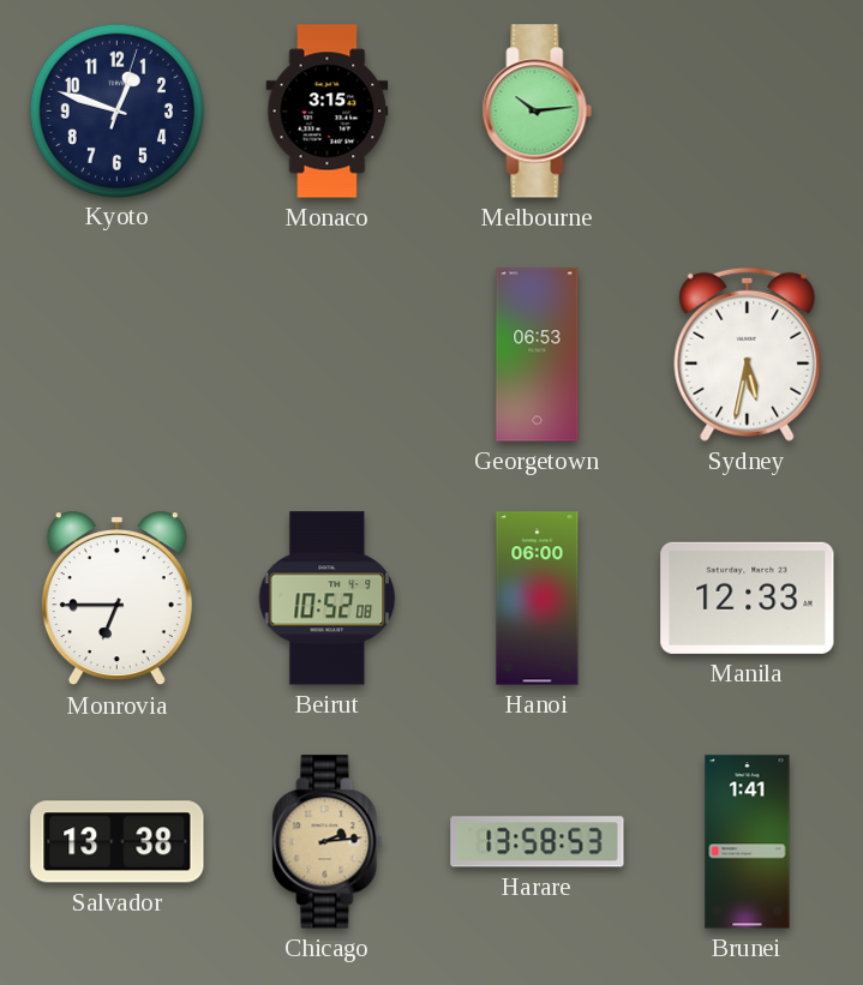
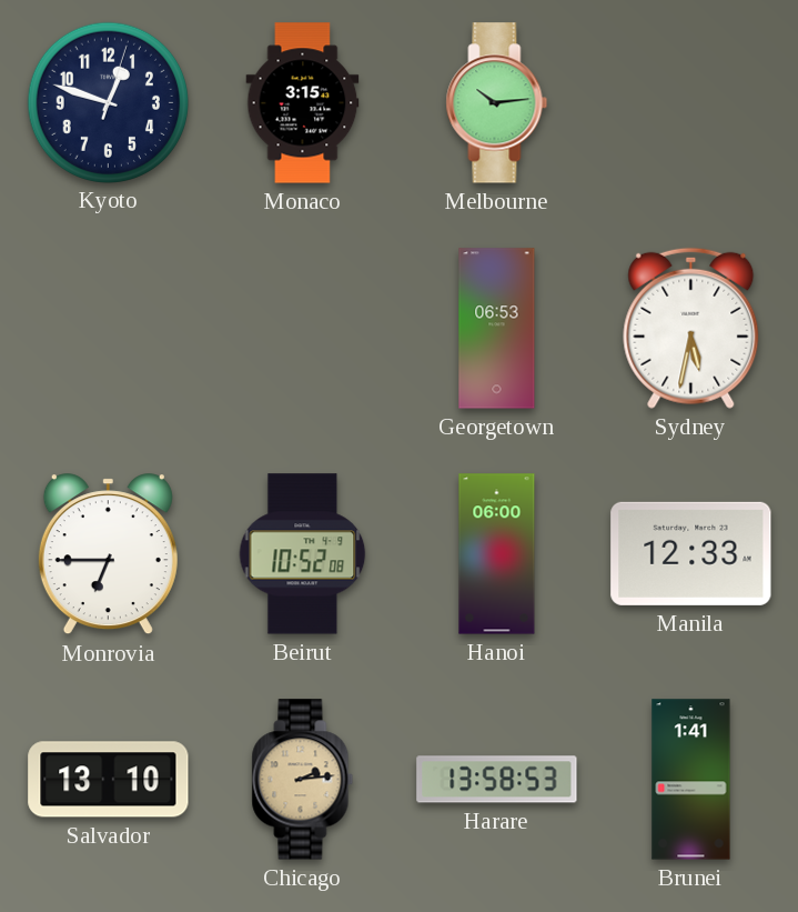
Salvador: 13:38 -> 13:10
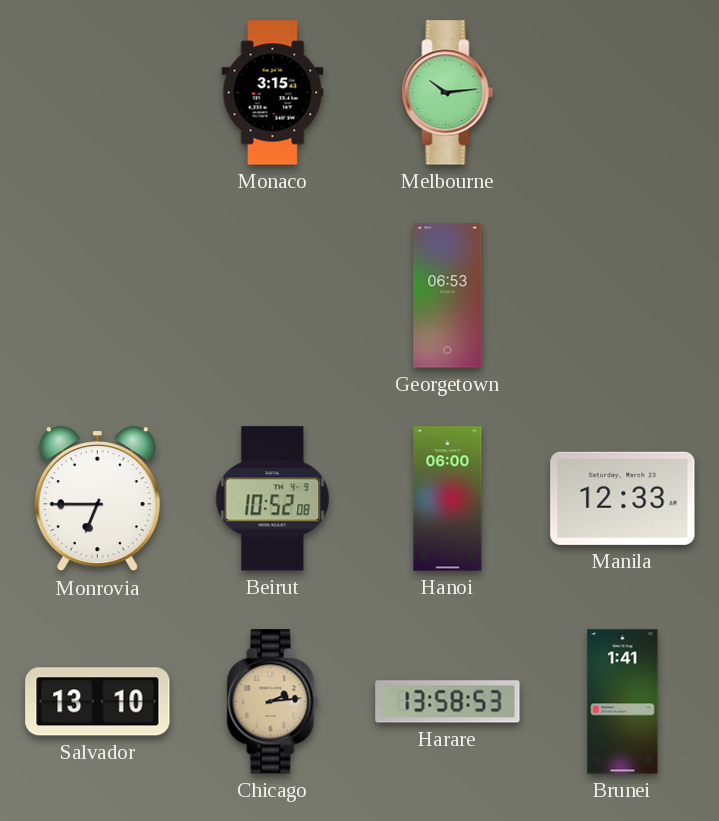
Kyoto: 12:48 -> none
Sydney: 5:32 -> none
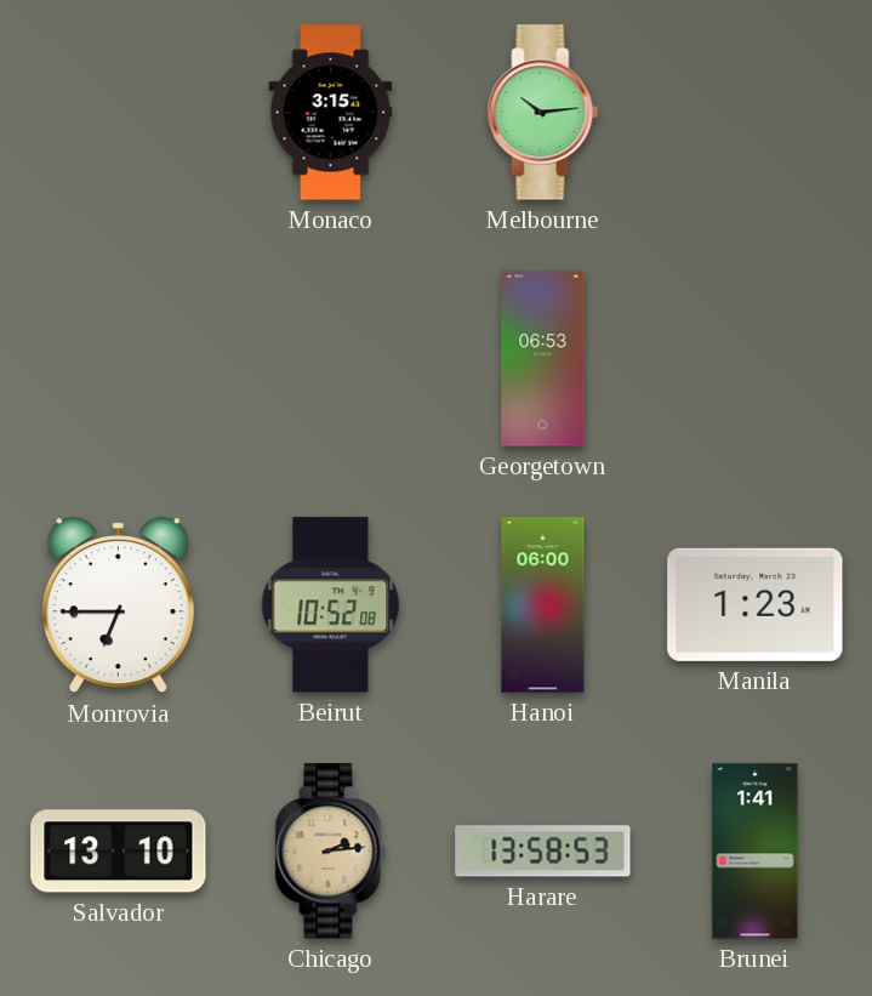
Manila: 12:33 -> 1:23
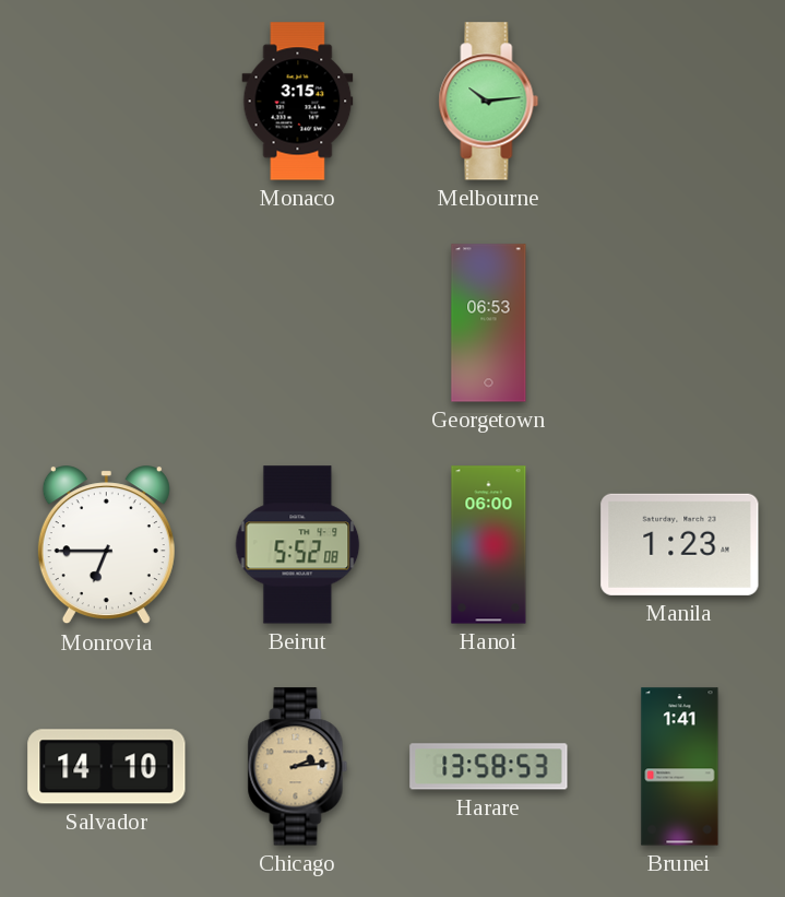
Beirut: 10:52 -> 5:52
Salvador: 13:10 -> 14:10
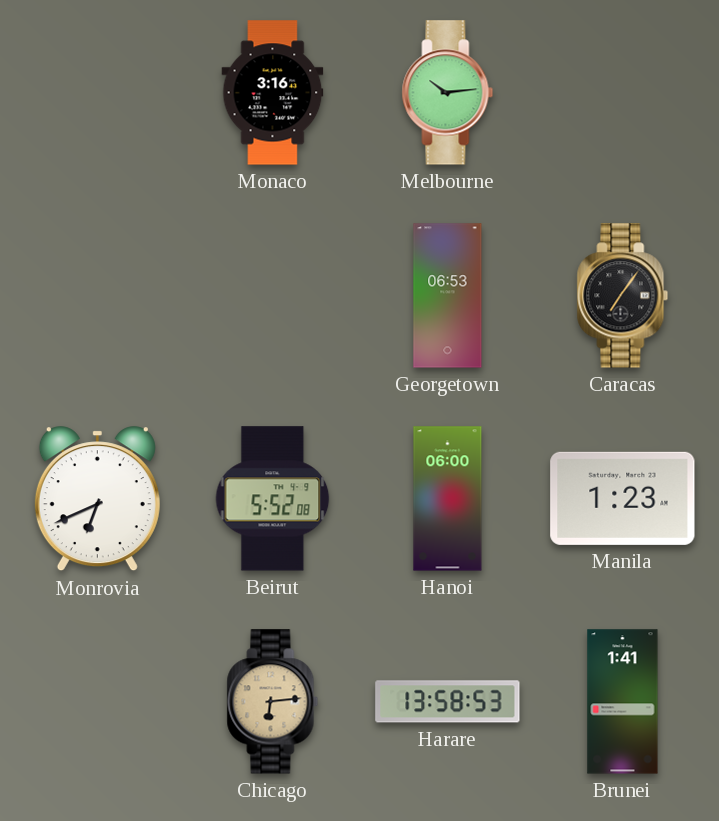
Monaco: 3:15 -> 3:16
Caracas: none -> 7:06
Monrovia: 6:45 -> 6:41
Salvador: 14:10 -> none
Chicago: 2:14 -> 6:14
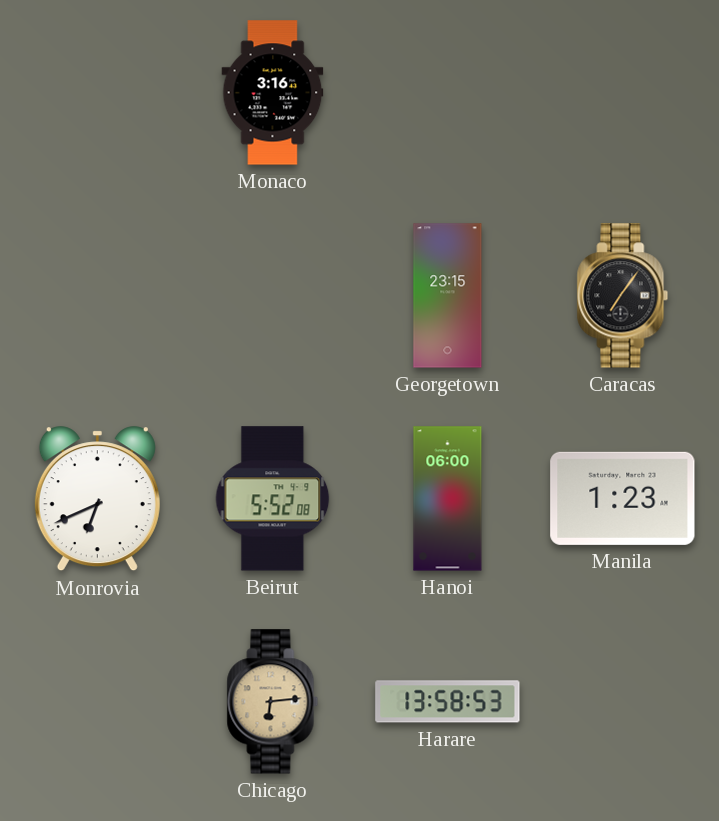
Melbourne: 10:14 -> none
Georgetown: 06:53 -> 23:15
Brunei: 1:41 -> none
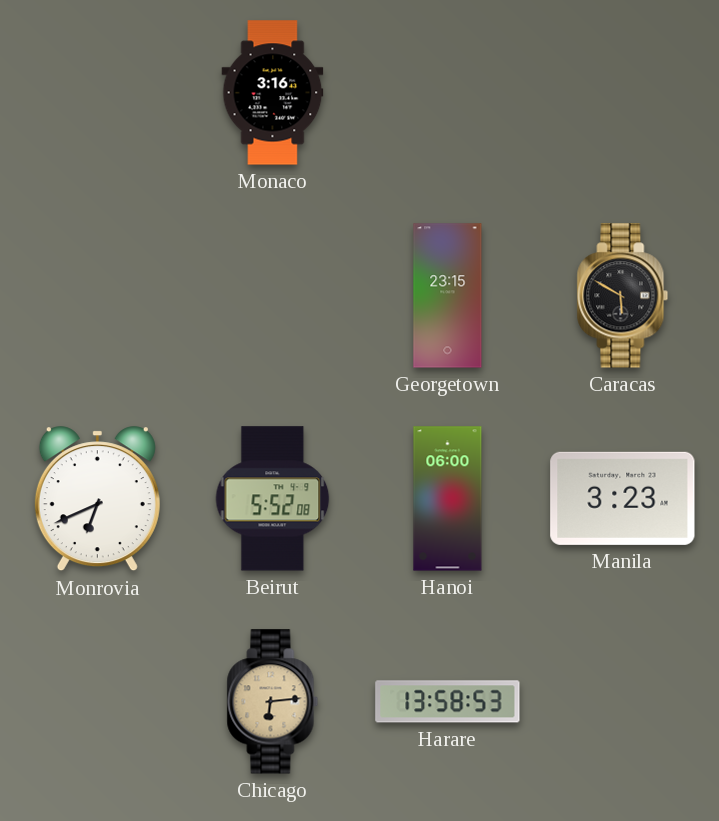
Caracas: 7:06 -> 5:50
Manila: 1:23 -> 3:23
